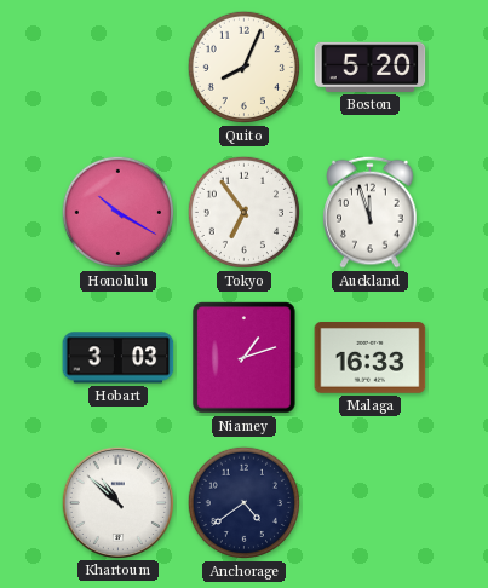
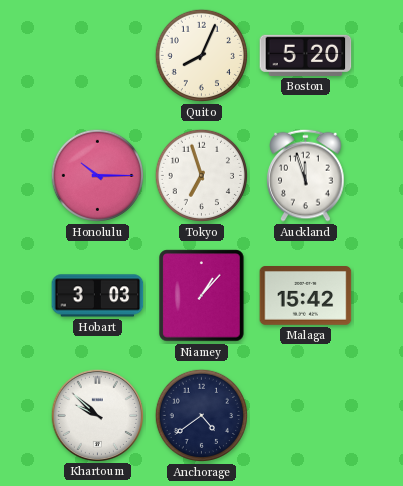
Honolulu: 10:20 -> 10:15
Tokyo: 6:54 -> 6:57
Niamey: 1:12 -> 1:07
Malaga: 16:33 -> 15:42
Khartoum: 10:52 -> 9:52
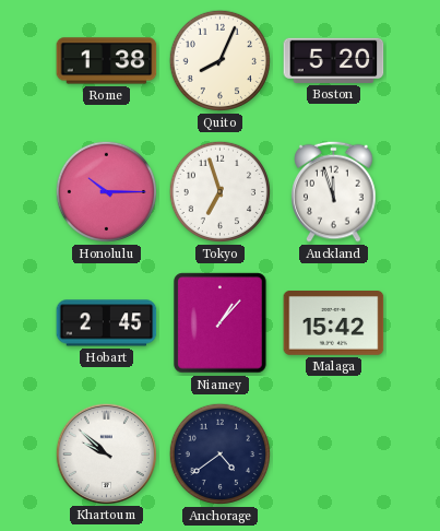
Rome: none -> 1:38
Hobart: 3:03 -> 2:45
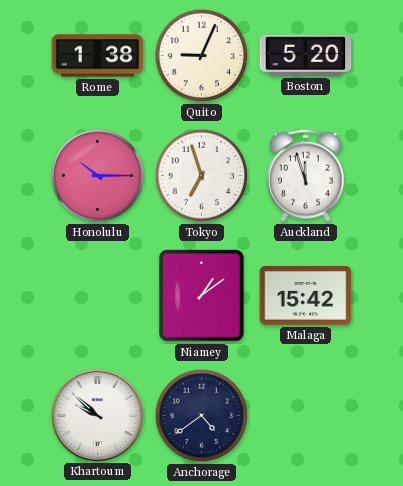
Quito: 8:04 -> 9:04
Hobart: 2:45 -> none
Niamey: 1:07 -> 1:09
